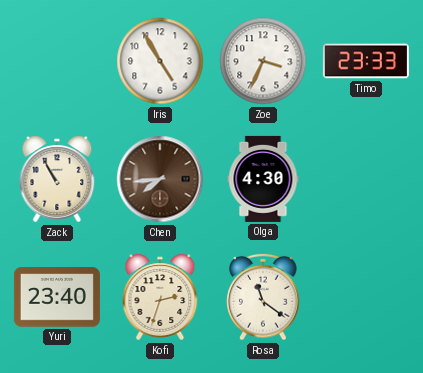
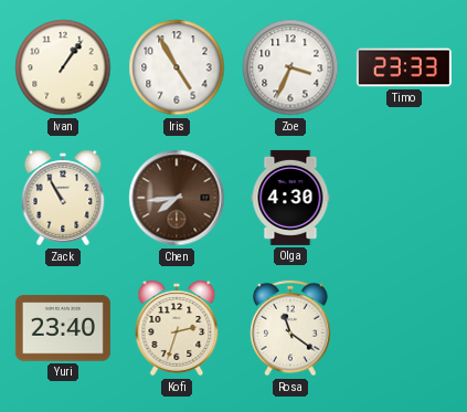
Ivan: none -> 1:06
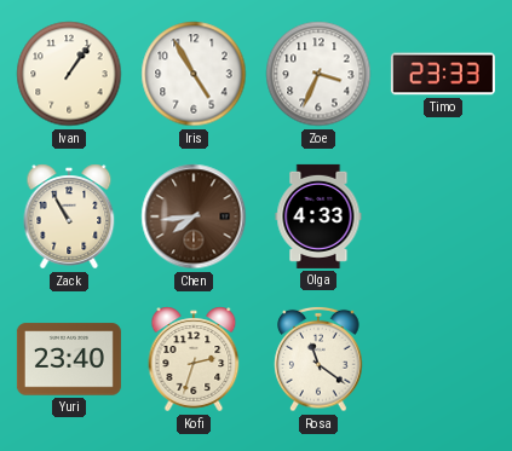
Olga: 4:30 -> 4:33
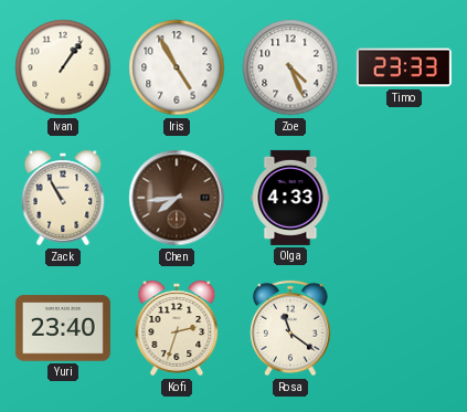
Zoe: 3:34 -> 4:26
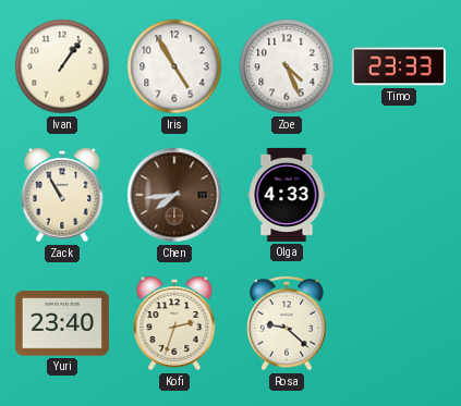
Rosa: 11:21 -> 9:22
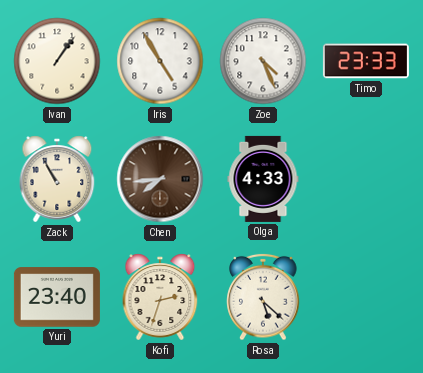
Rosa: 9:22 -> 5:22
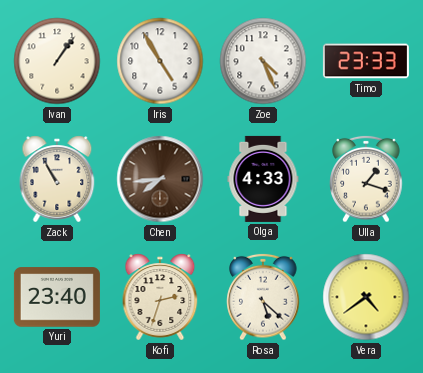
Ulla: none -> 1:18
Vera: none -> 4:39
